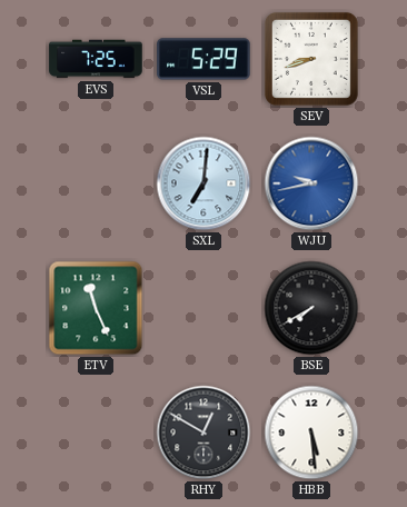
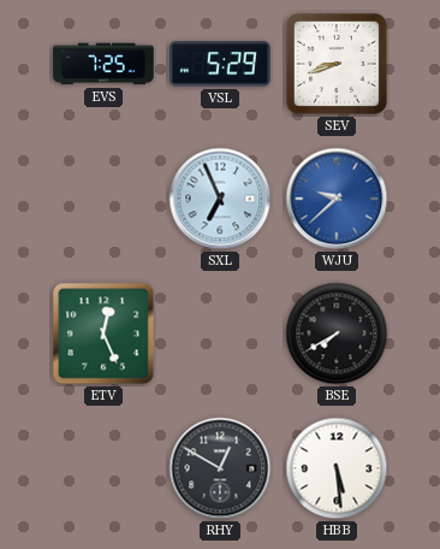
SXL: 7:01 -> 6:56
WJU: 9:43 -> 9:38
ETV: 11:26 -> 12:26
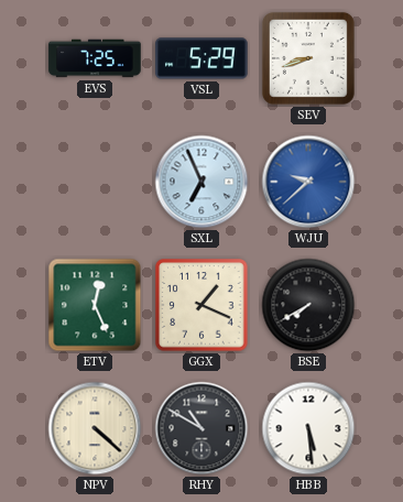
GGX: none -> 1:19
NPV: none -> 4:22
RHY: 12:50 -> 10:50
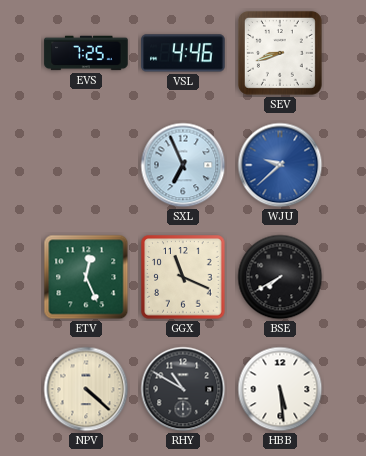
VSL: 5:29 -> 4:46
GGX: 1:19 -> 11:19
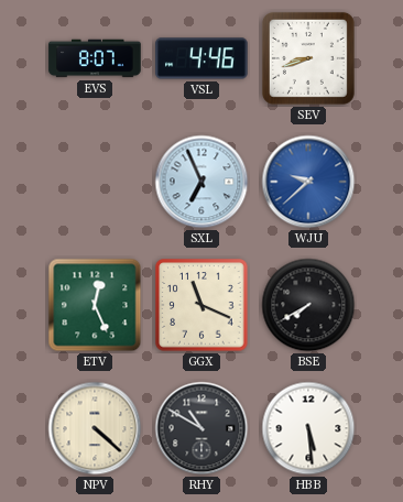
EVS: 7:25 -> 8:07
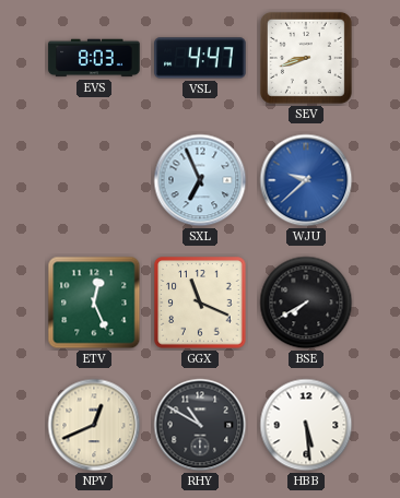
EVS: 8:07 -> 8:03
VSL: 4:46 -> 4:47
NPV: 4:22 -> 12:41
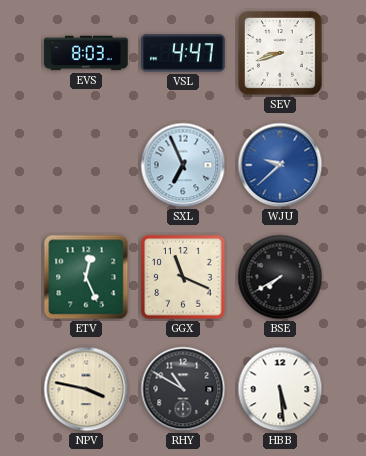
NPV: 12:41 -> 3:47
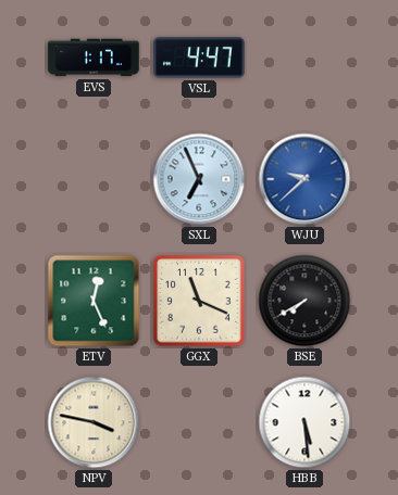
EVS: 8:03 -> 1:17
SEV: 8:42 -> none
RHY: 10:50 -> none
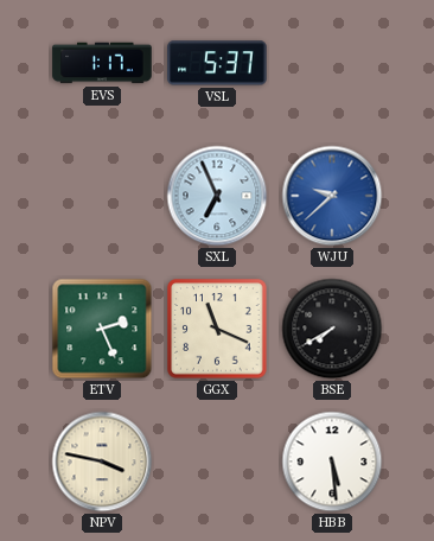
VSL: 4:47 -> 5:37
ETV: 12:26 -> 2:26
